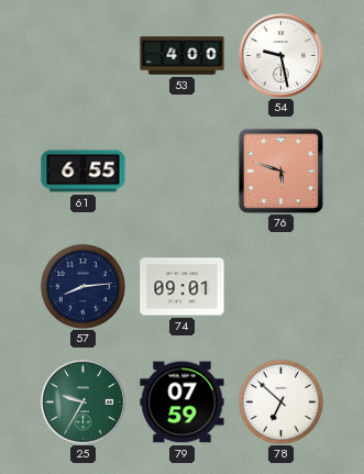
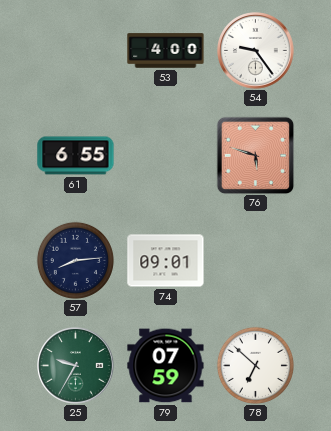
54: 9:28 -> 9:24
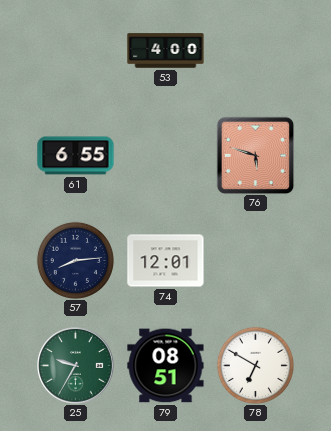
54: 9:24 -> none
74: 09:01 -> 12:01
79: 07:59 -> 08:51
78: 6:52 -> 6:50
